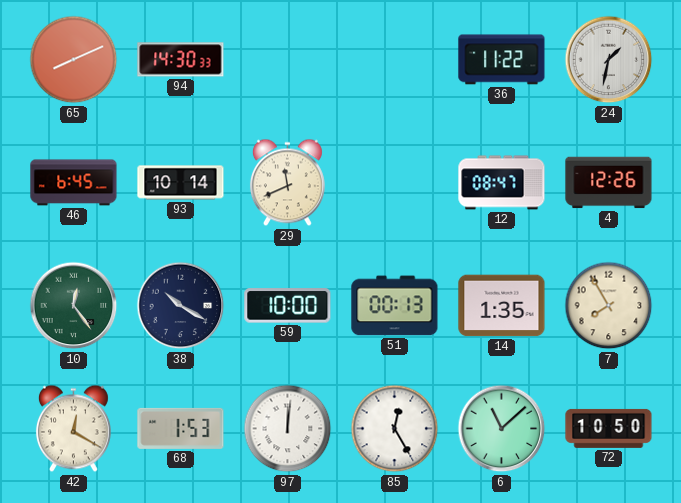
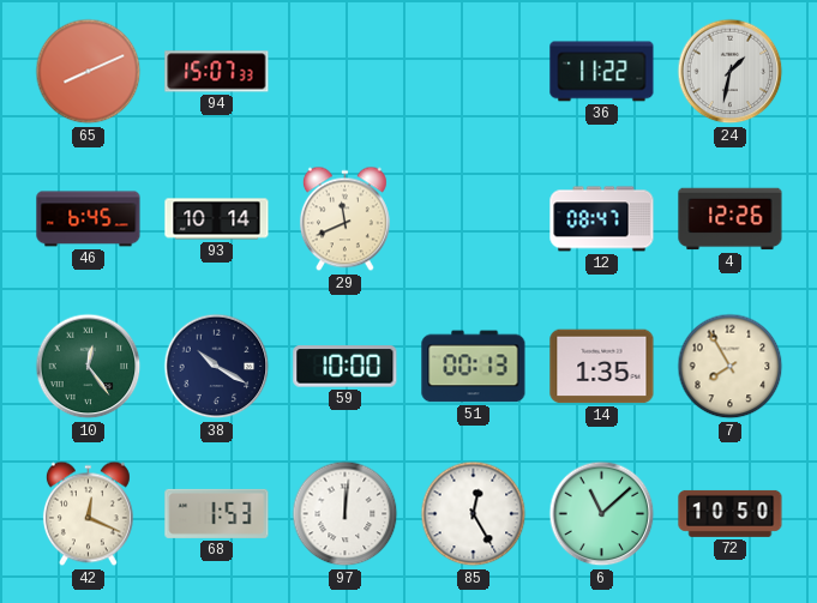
94: 14:30 -> 15:07
42: 12:20 -> 12:19
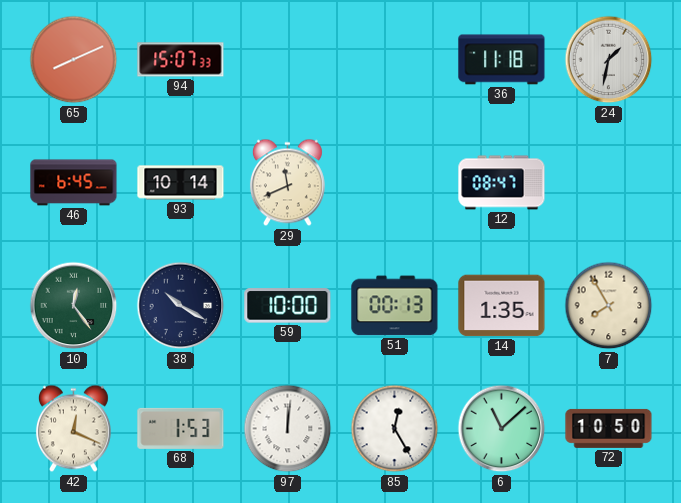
36: 11:22 -> 11:18
4: 12:26 -> none
